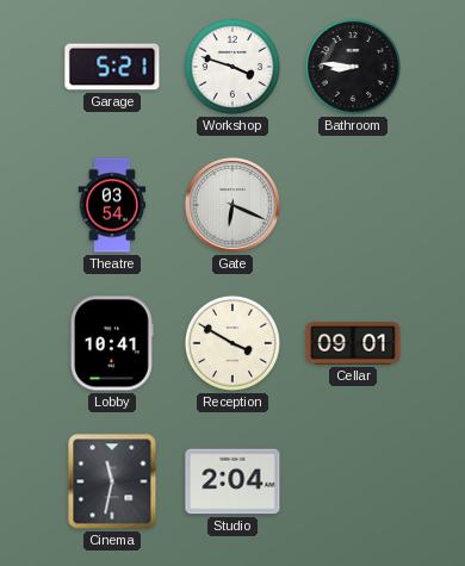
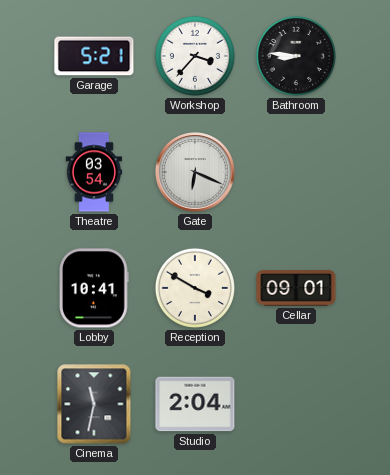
Workshop: 3:48 -> 3:37
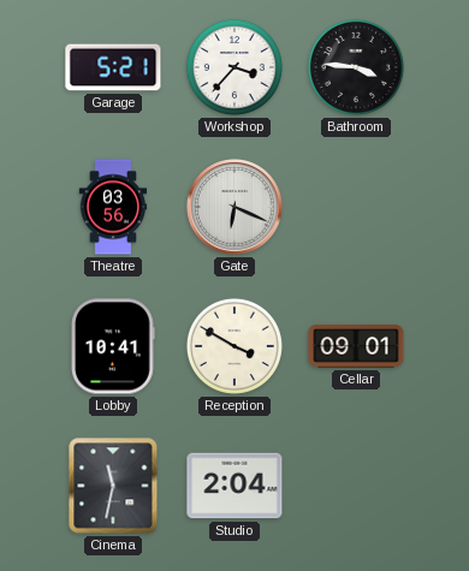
Bathroom: 8:46 -> 3:46
Theatre: 03:54 -> 03:56
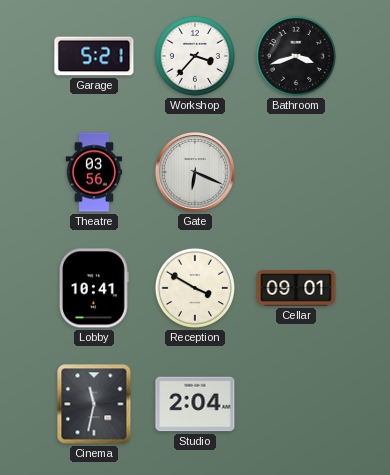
Bathroom: 3:46 -> 3:42
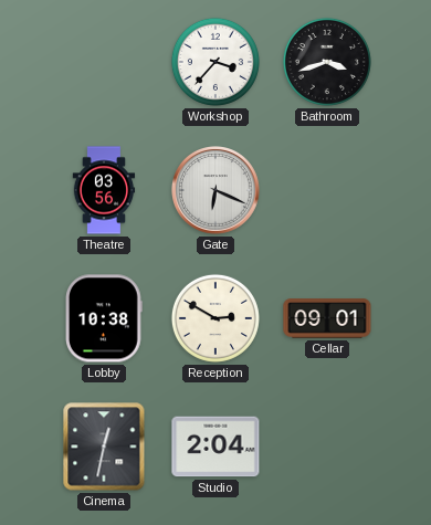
Garage: 5:21 -> none
Lobby: 10:41 -> 10:38
Reception: 3:50 -> 2:50
Cinema: 11:32 -> 12:32
